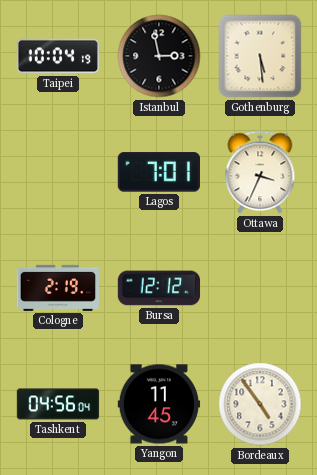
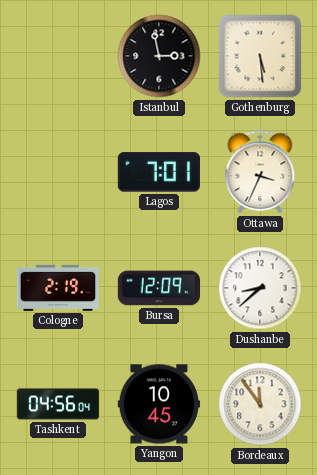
Taipei: 10:04 -> none
Bursa: 12:12 -> 12:09
Dushanbe: none -> 8:38
Yangon: 11:45 -> 10:45
Bordeaux: 4:54 -> 11:54
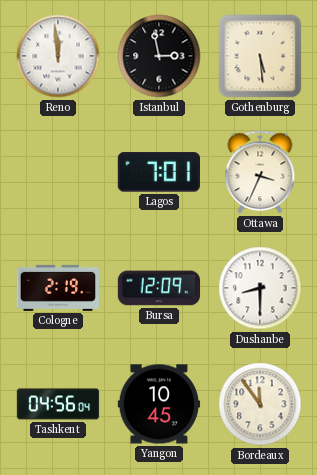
Reno: none -> 11:59
Dushanbe: 8:38 -> 8:30
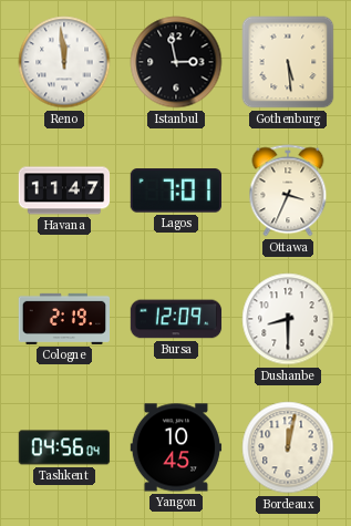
Havana: none -> 11:47
Bordeaux: 11:54 -> 12:02
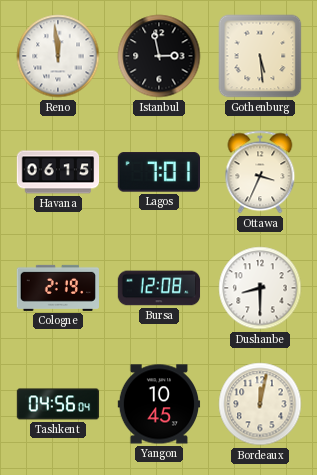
Havana: 11:47 -> 06:15
Bursa: 12:09 -> 12:08
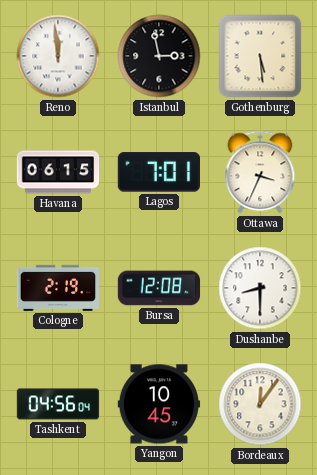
Bordeaux: 12:02 -> 12:06
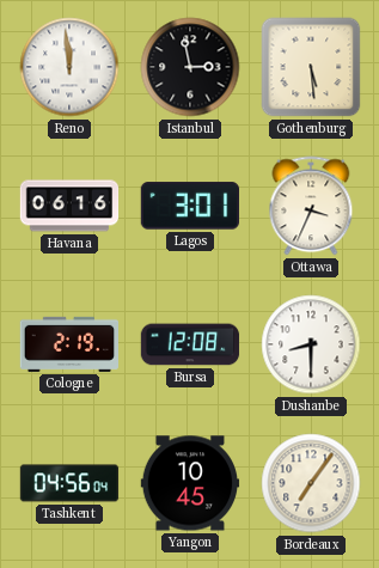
Havana: 06:15 -> 06:16
Lagos: 7:01 -> 3:01
Bordeaux: 12:06 -> 7:06
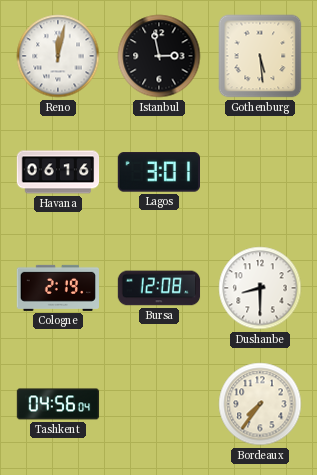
Reno: 11:59 -> 12:02
Ottawa: 3:34 -> none
Yangon: 10:45 -> none
Bordeaux: 7:06 -> 7:36
